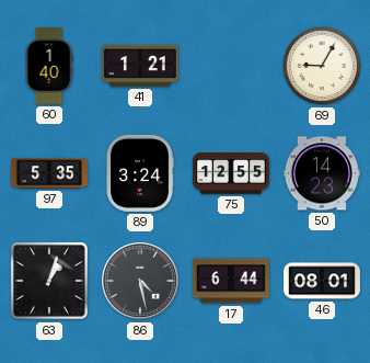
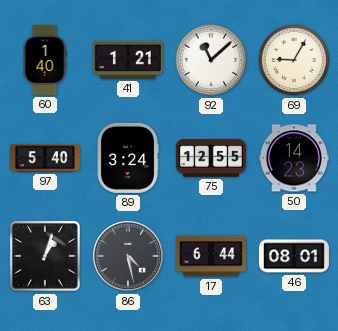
92: none -> 11:08
97: 5:35 -> 5:40
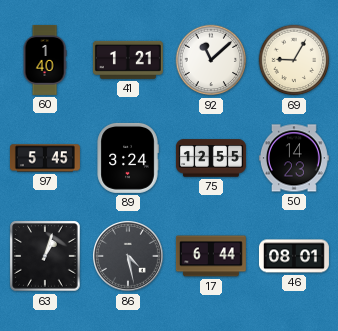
97: 5:40 -> 5:45
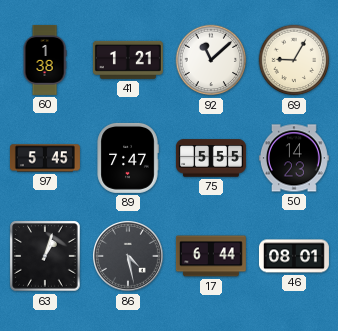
60: 1:40 -> 1:38
89: 3:24 -> 7:47
75: 12:55 -> 5:55
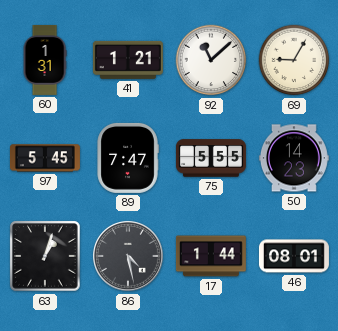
60: 1:38 -> 1:31
17: 6:44 -> 1:44
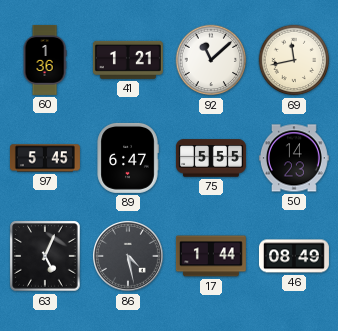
60: 1:31 -> 1:36
69: 9:05 -> 11:43
89: 7:47 -> 6:47
63: 1:03 -> 5:04
46: 08:01 -> 08:49
